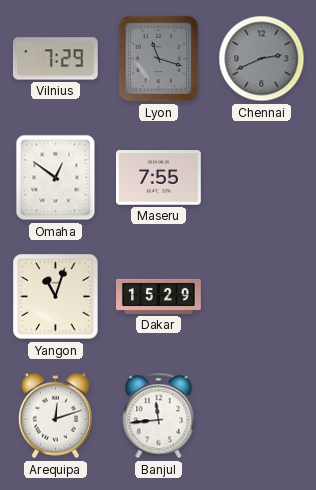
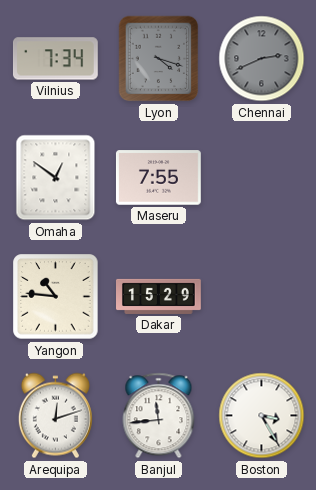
Vilnius: 7:29 -> 7:34
Lyon: 11:18 -> 4:18
Yangon: 11:03 -> 10:46
Boston: none -> 3:25
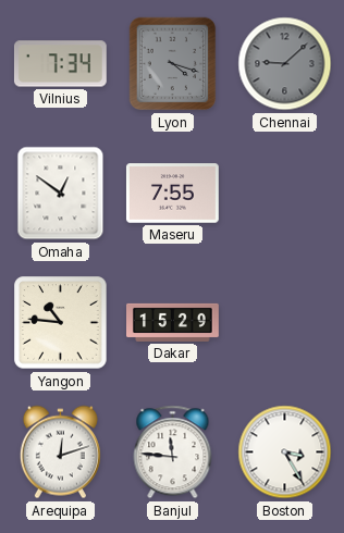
Chennai: 2:41 -> 9:08
Banjul: 11:44 -> 11:46
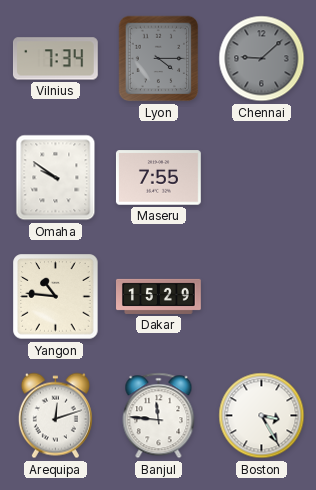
Lyon: 4:18 -> 4:15
Omaha: 12:51 -> 9:51
